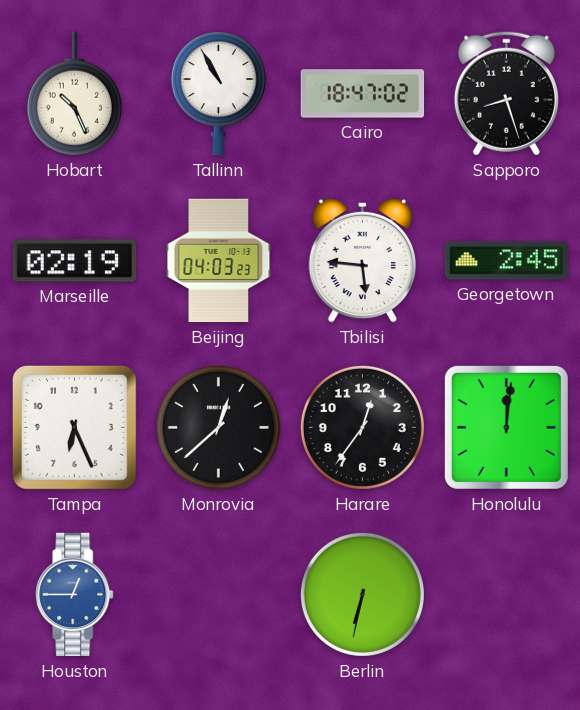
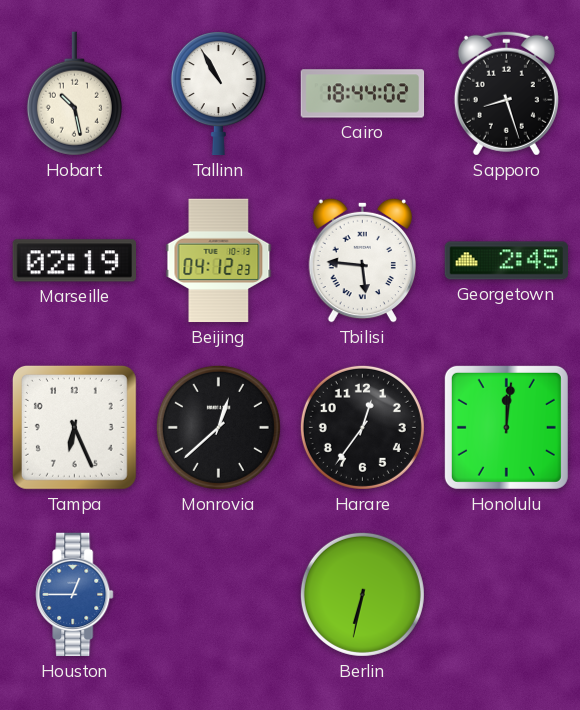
Hobart: 10:26 -> 10:28
Cairo: 18:47 -> 18:44
Beijing: 04:03 -> 04:12
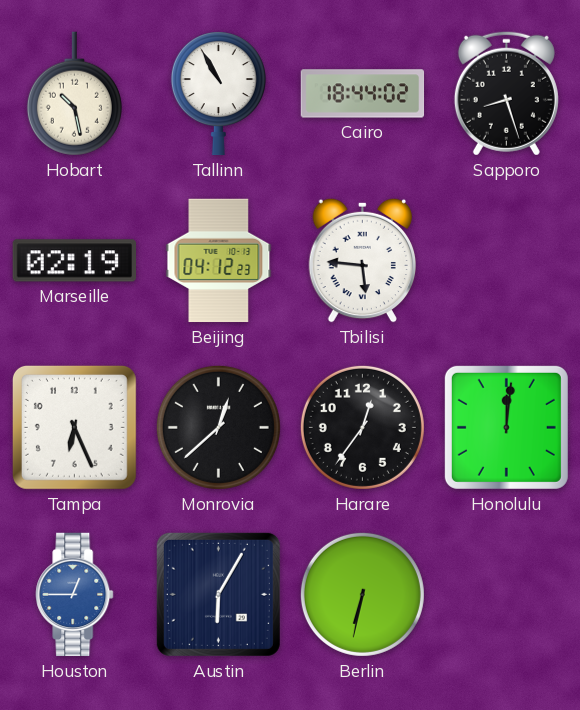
Georgetown: 2:45 -> none
Austin: none -> 6:05
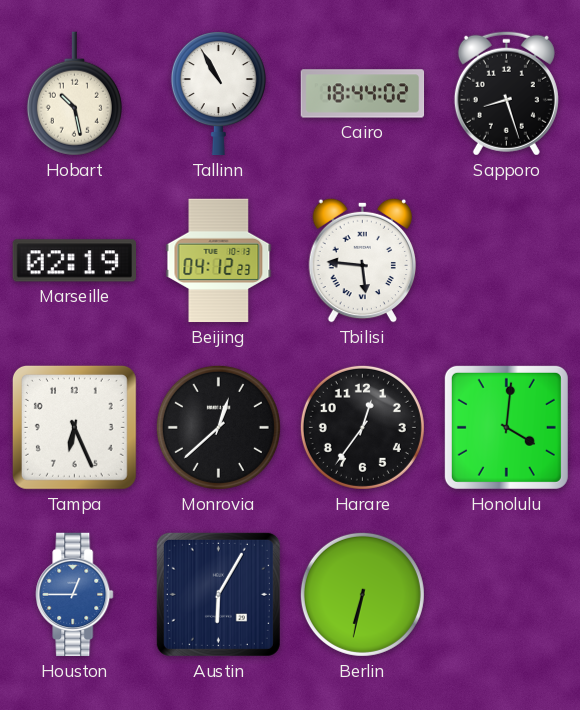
Honolulu: 12:01 -> 4:01
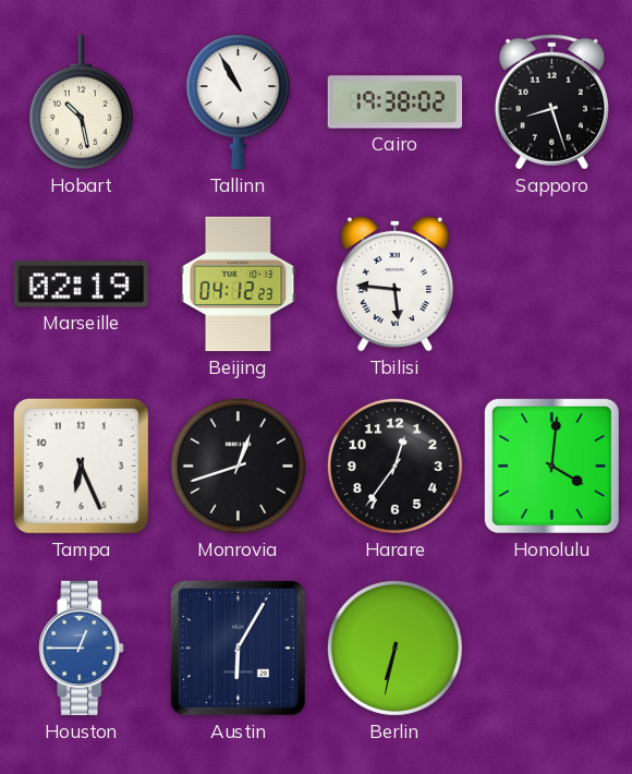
Cairo: 18:44 -> 19:38
Monrovia: 12:38 -> 12:42
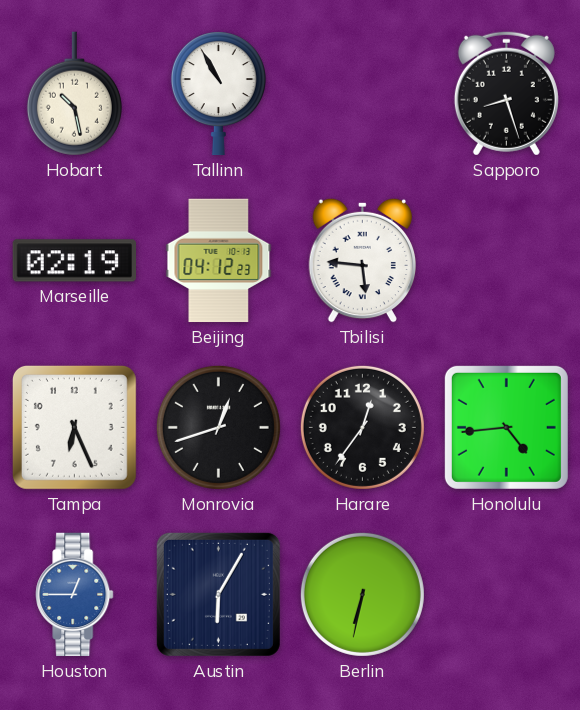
Cairo: 19:38 -> none
Honolulu: 4:01 -> 4:44
